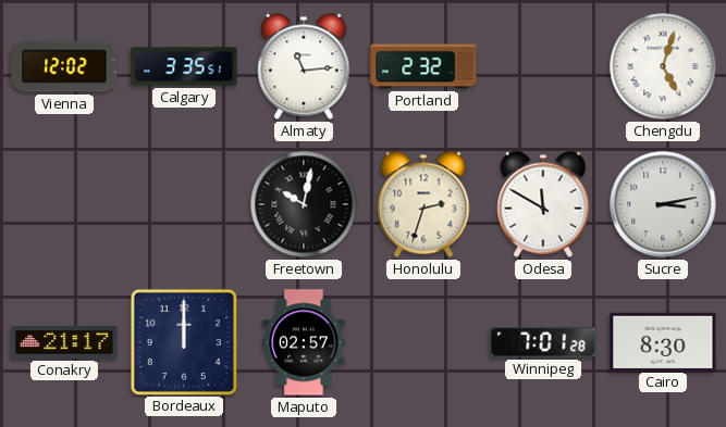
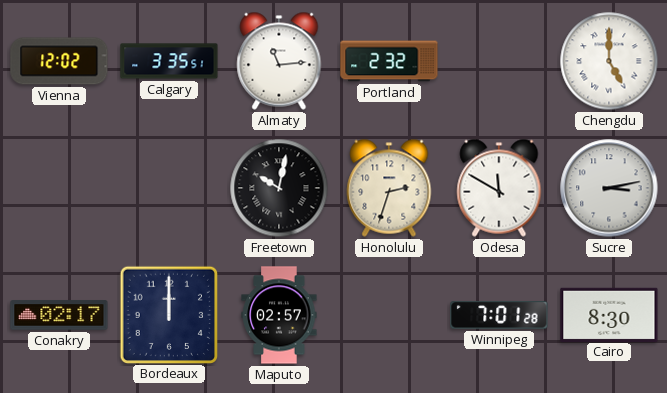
Chengdu: 5:03 -> 5:00
Conakry: 21:17 -> 02:17
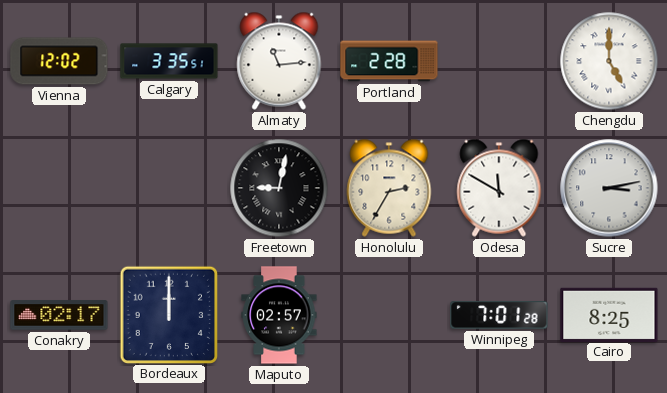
Portland: 2:32 -> 2:28
Freetown: 10:02 -> 9:02
Honolulu: 2:33 -> 2:35
Cairo: 8:30 -> 8:25
